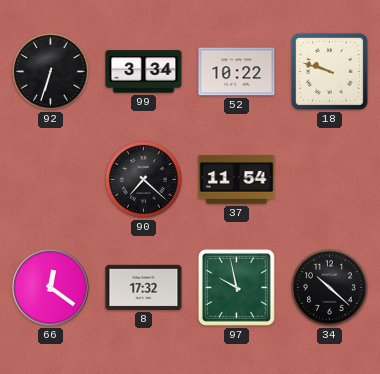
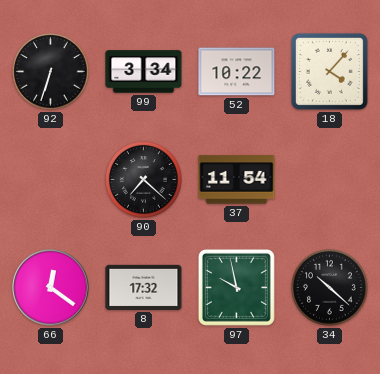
18: 9:48 -> 4:07
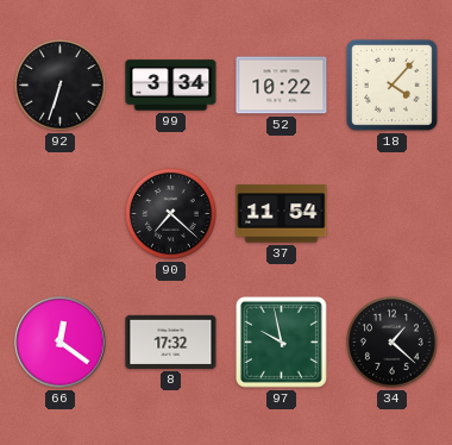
34: 10:22 -> 1:22
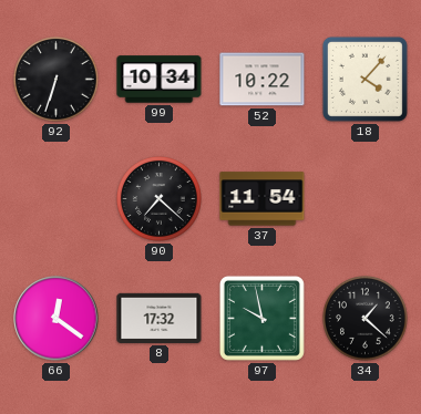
99: 3:34 -> 10:34
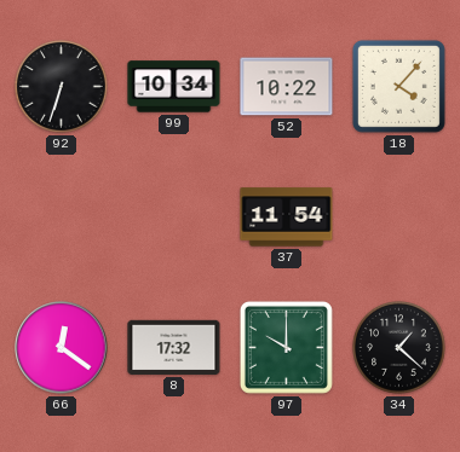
90: 7:22 -> none
97: 9:58 -> 10:00
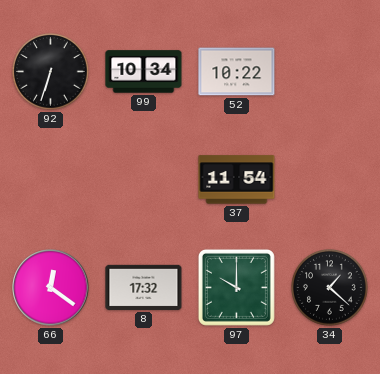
18: 4:07 -> none
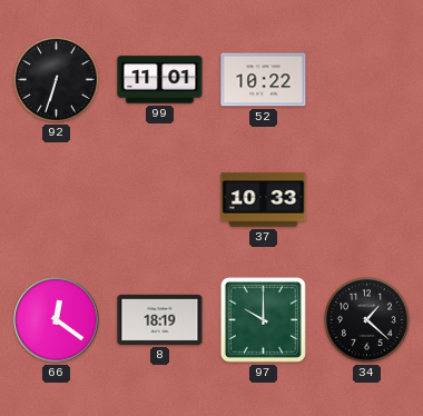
99: 10:34 -> 11:01
37: 11:54 -> 10:33
8: 17:32 -> 18:19
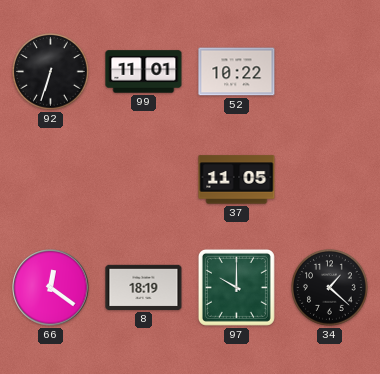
37: 10:33 -> 11:05
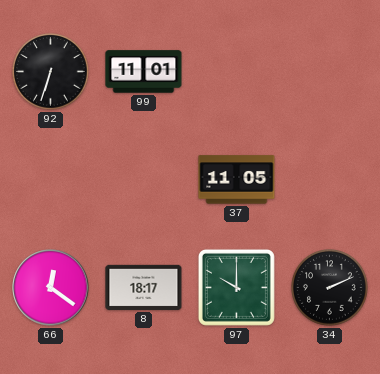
52: 10:22 -> none
8: 18:19 -> 18:17
34: 1:22 -> 2:11
